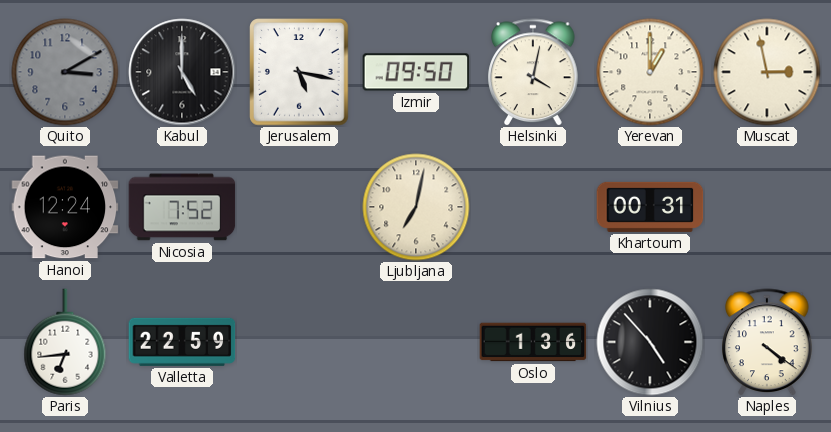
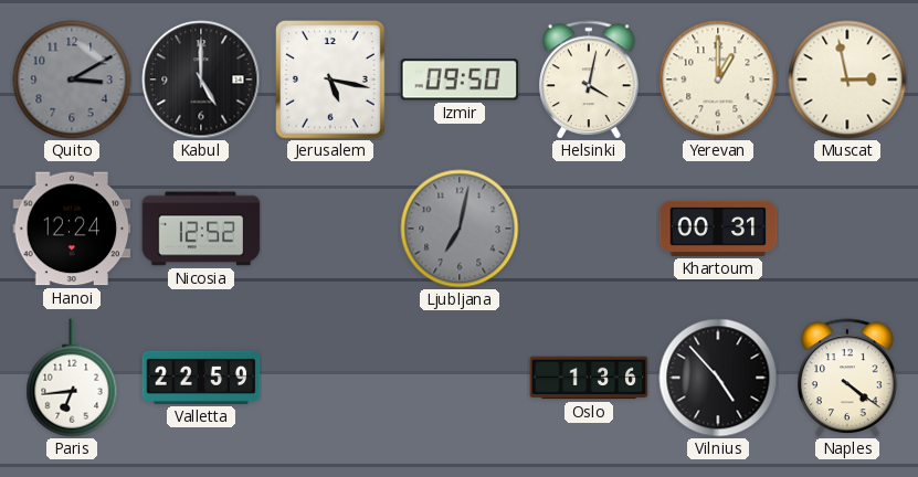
Nicosia: 7:52 -> 12:52
Ljubljana dial: cream -> grey
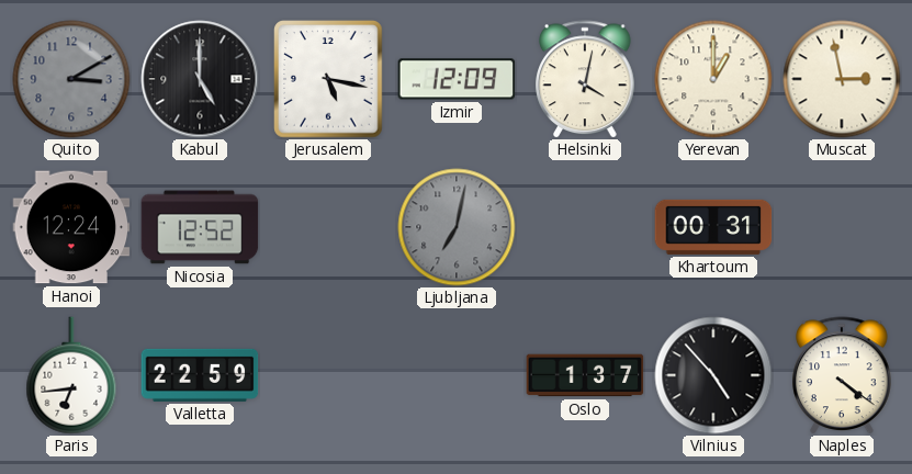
Izmir: 09:50 -> 12:09
Oslo: 1:36 -> 1:37
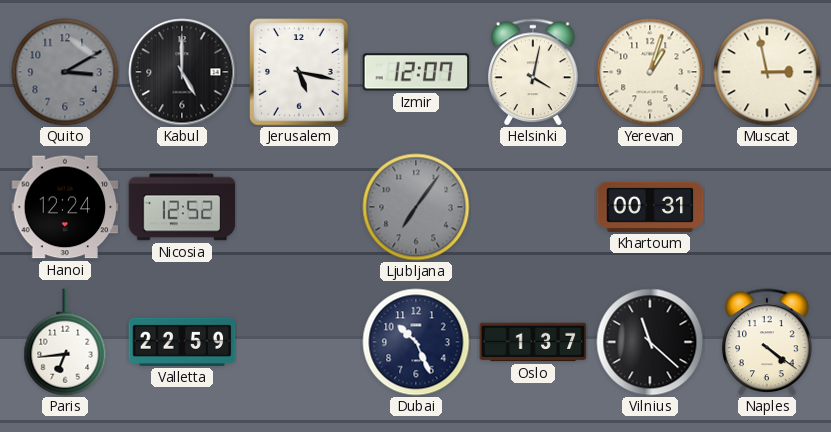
Izmir: 12:09 -> 12:07
Yerevan: 1:00 -> 1:03
Ljubljana: 7:02 -> 7:06
Dubai: none -> 10:26
Vilnius: 4:53 -> 11:22
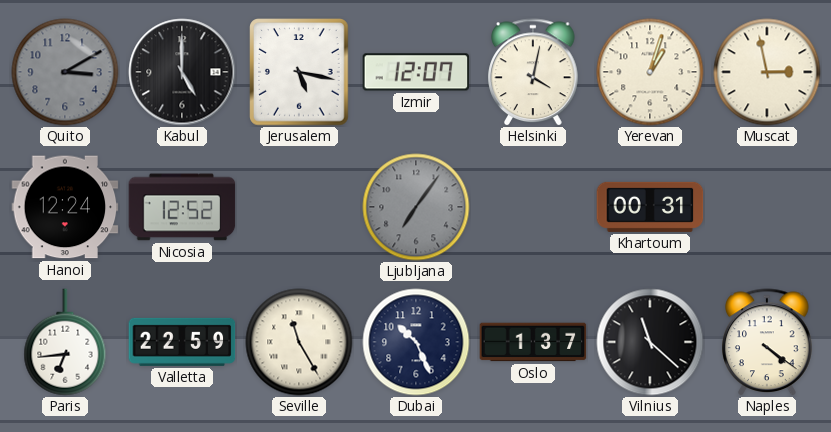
Seville: none -> 11:25
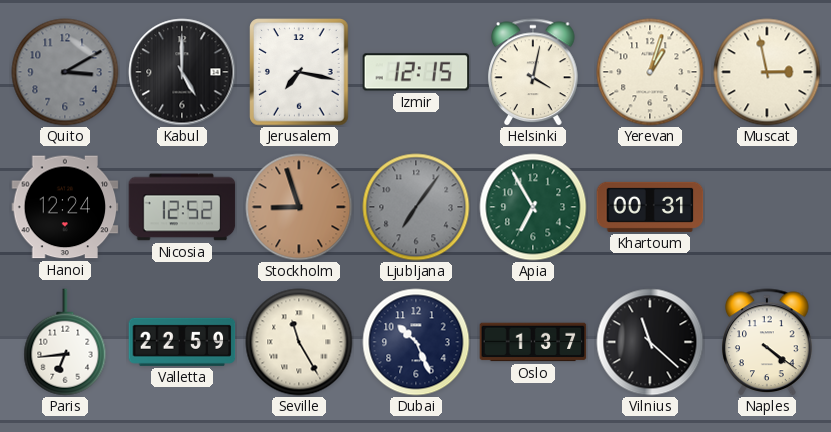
Jerusalem: 5:17 -> 7:17
Izmir: 12:07 -> 12:15
Stockholm: none -> 8:57
Apia: none -> 6:55
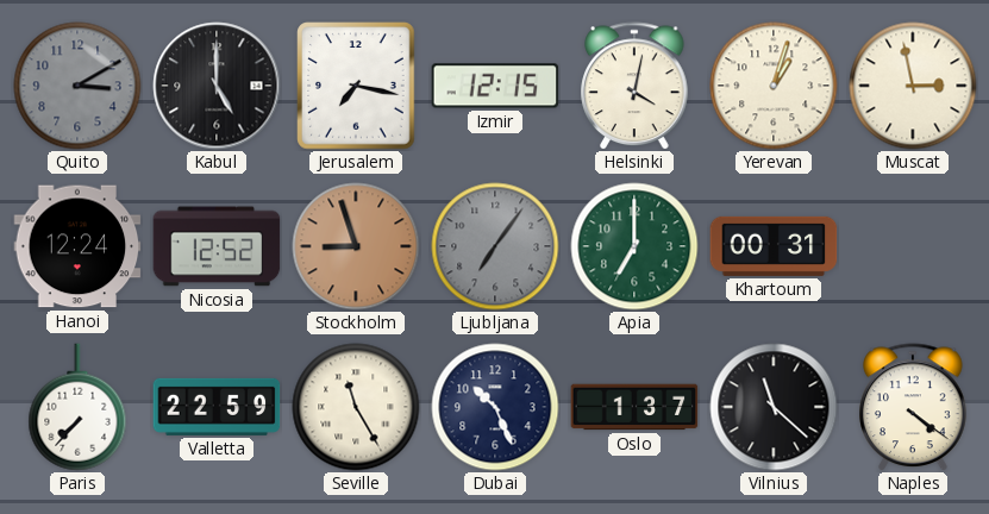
Apia: 6:55 -> 7:00
Paris: 6:44 -> 7:37
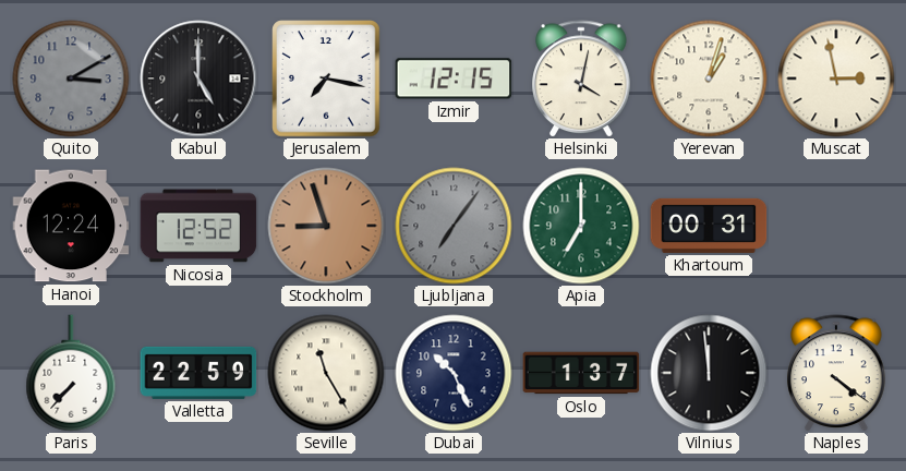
Vilnius: 11:22 -> 11:59
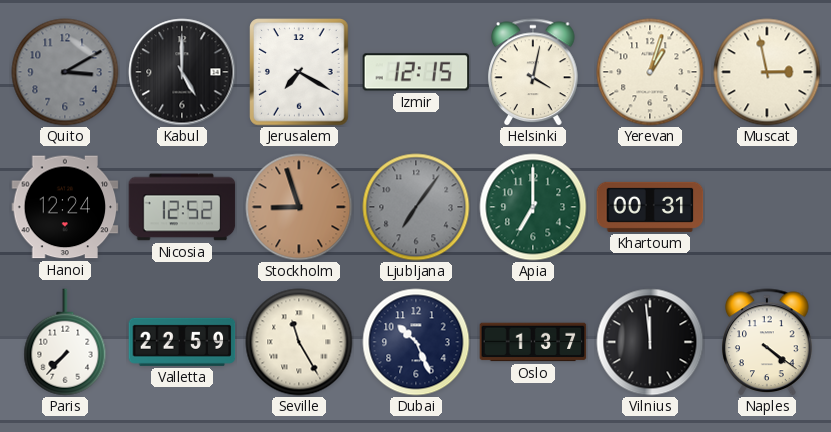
Jerusalem: 7:17 -> 7:20
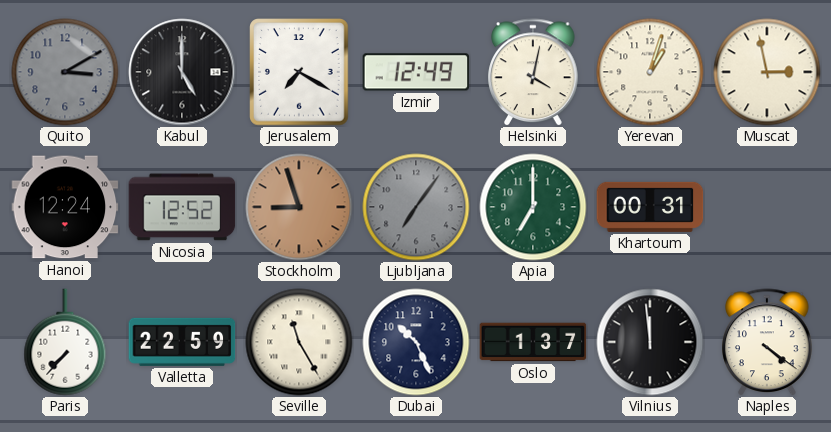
Izmir: 12:15 -> 12:49
